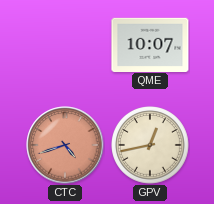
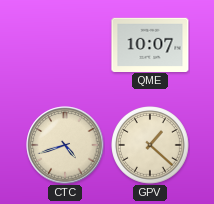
CTC dial: salmon -> cream
GPV: 12:43 -> 1:22
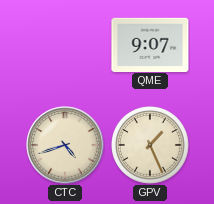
QME: 10:07 -> 9:07
GPV: 1:22 -> 1:26
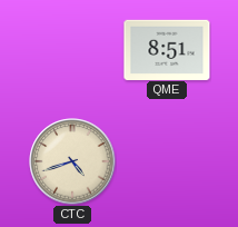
QME: 9:07 -> 8:51
GPV: 1:26 -> none
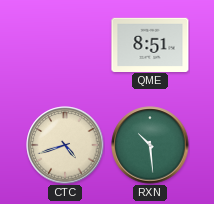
RXN: none -> 10:29
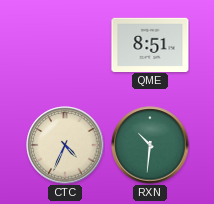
CTC: 4:42 -> 4:34
RXN: 10:29 -> 10:31
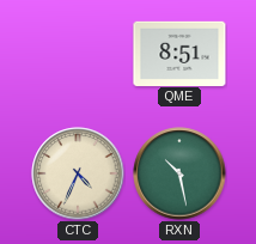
RXN: 10:31 -> 10:28
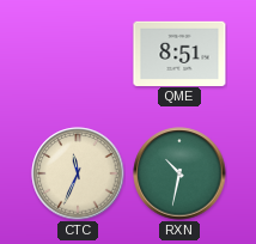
CTC: 4:34 -> 11:34
RXN: 10:28 -> 10:32
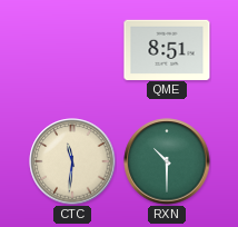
CTC: 11:34 -> 11:31
RXN: 10:32 -> 10:30
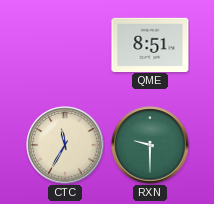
CTC: 11:31 -> 11:35
RXN: 10:30 -> 9:30
